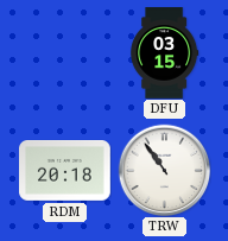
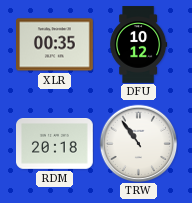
XLR: none -> 00:35
DFU: 03:15 -> 10:12
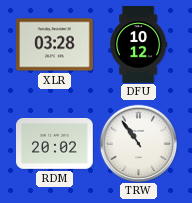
XLR: 00:35 -> 03:28
RDM: 20:18 -> 20:02
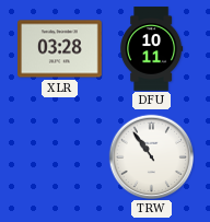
DFU: 10:12 -> 10:11
RDM: 20:02 -> none
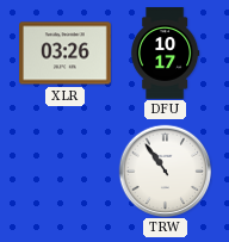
XLR: 03:28 -> 03:26
DFU: 10:11 -> 10:17
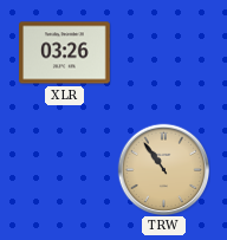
DFU: 10:17 -> none
TRW dial: white -> champagne
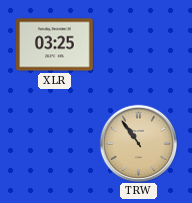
XLR: 03:26 -> 03:25
